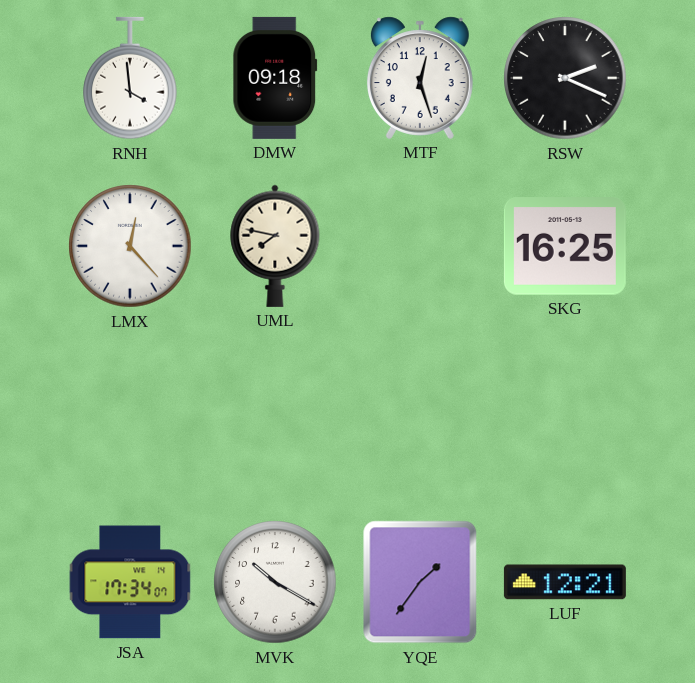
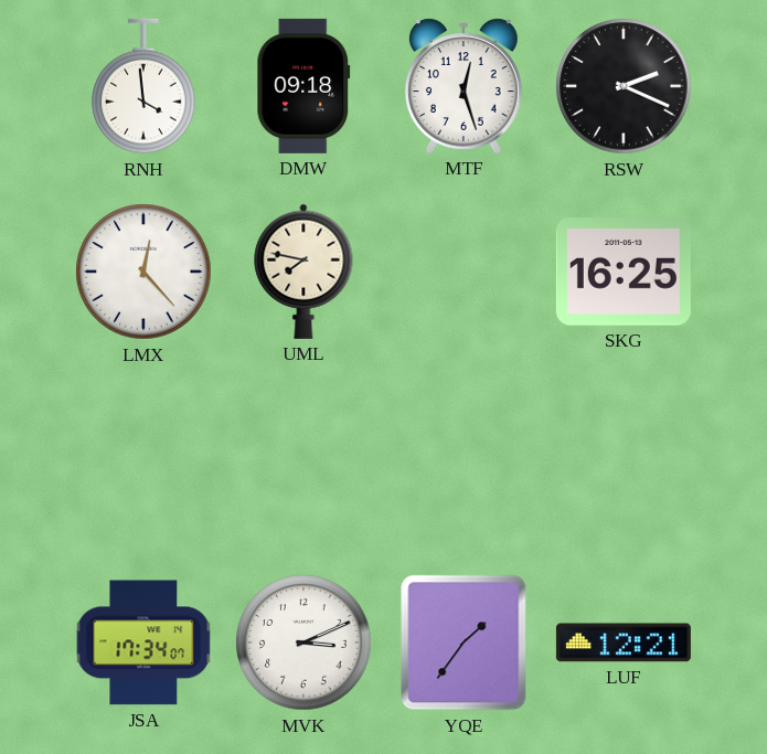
MVK: 10:20 -> 3:11
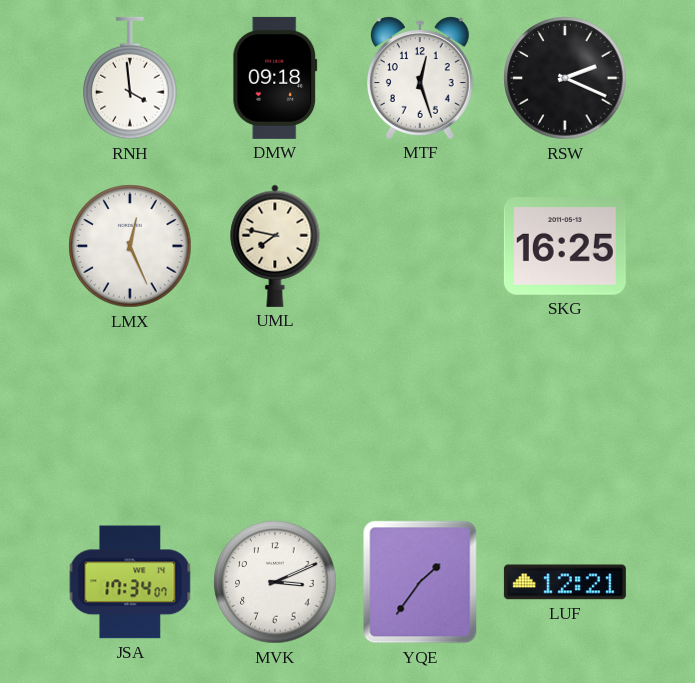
LMX: 12:23 -> 12:26
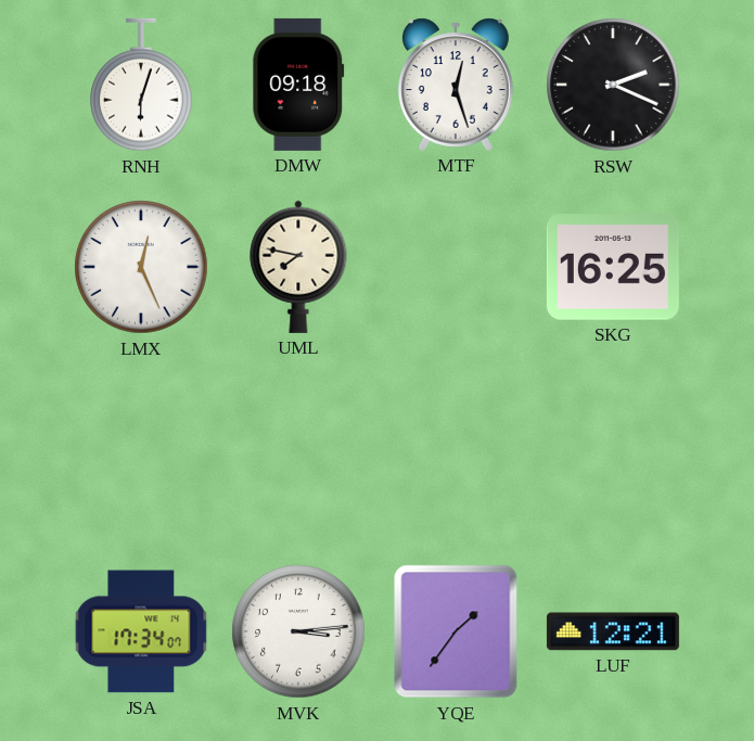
RNH: 3:59 -> 6:03
MVK: 3:11 -> 3:14
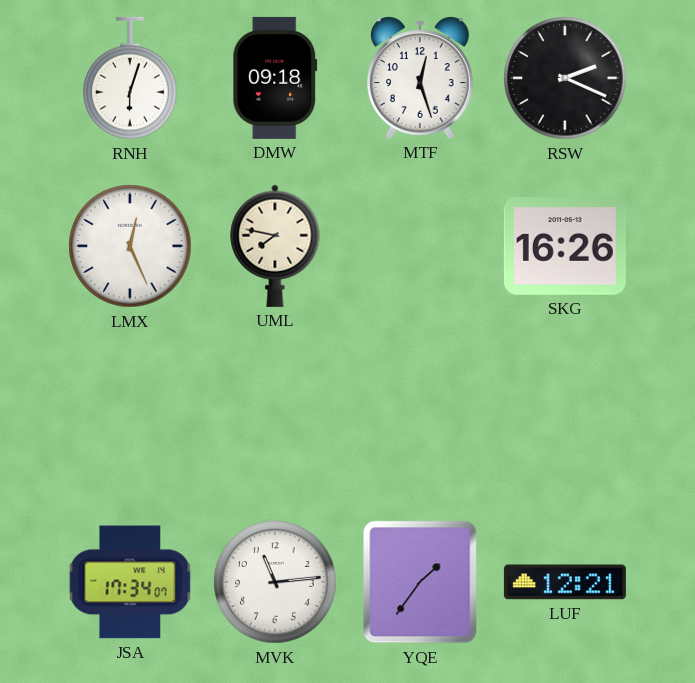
SKG: 16:25 -> 16:26
MVK: 3:14 -> 11:14
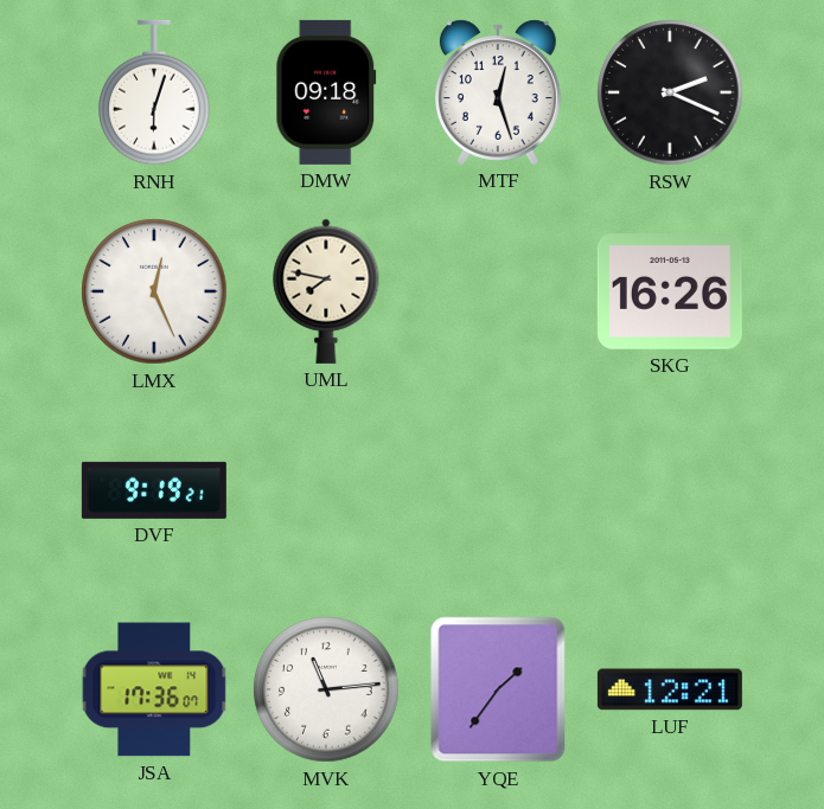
DVF: none -> 9:19
JSA: 17:34 -> 17:36
